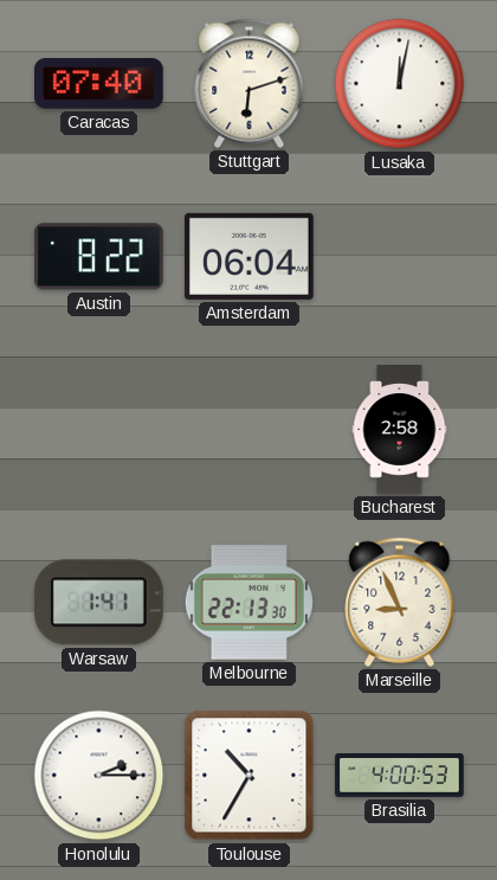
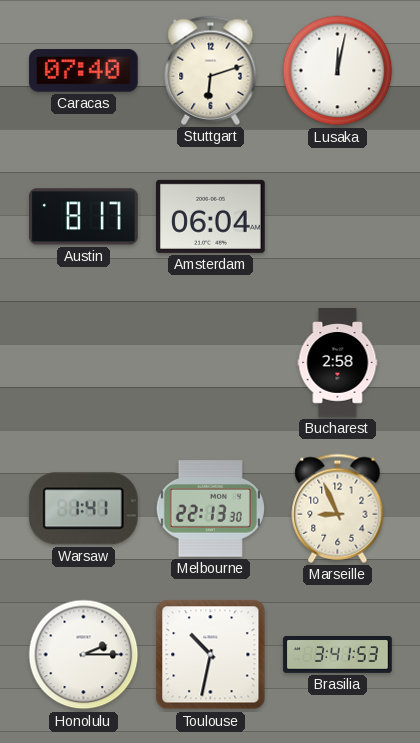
Austin: 8:22 -> 8:17
Toulouse: 10:35 -> 10:32
Brasilia: 4:00 -> 3:41
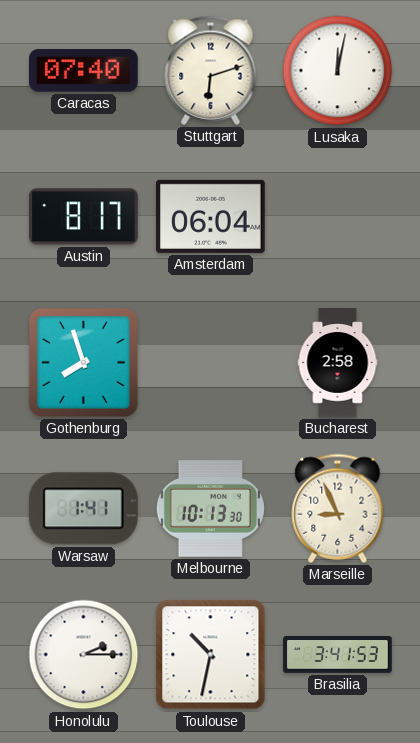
Gothenburg: none -> 7:57
Melbourne: 22:13 -> 10:13
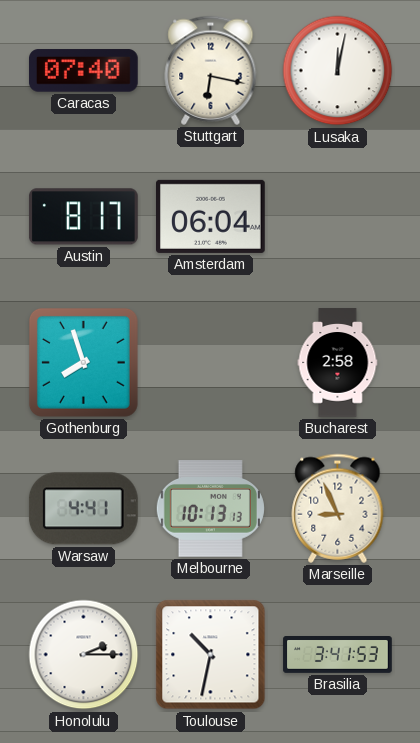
Stuttgart: 6:12 -> 6:17
Warsaw: 1:41 -> 4:41
Melbourne: 10:13:30 -> 10:13:13
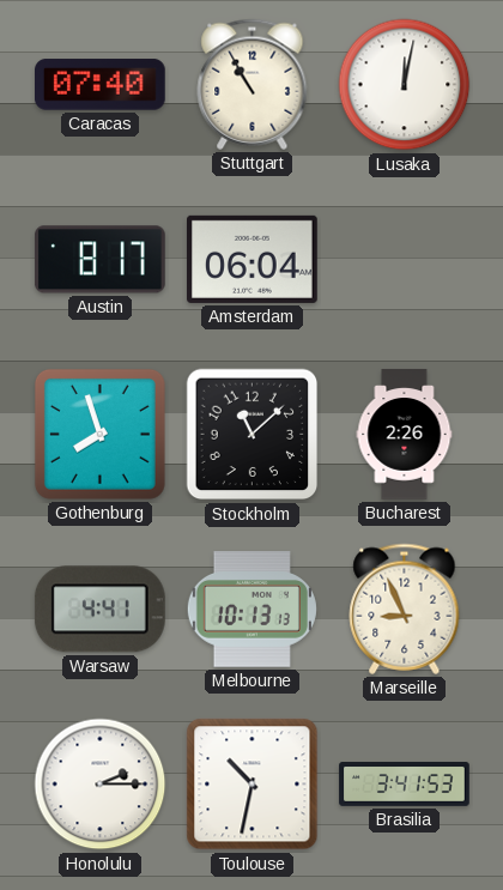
Stuttgart: 6:17 -> 10:55
Stockholm: none -> 11:08
Bucharest: 2:58 -> 2:26
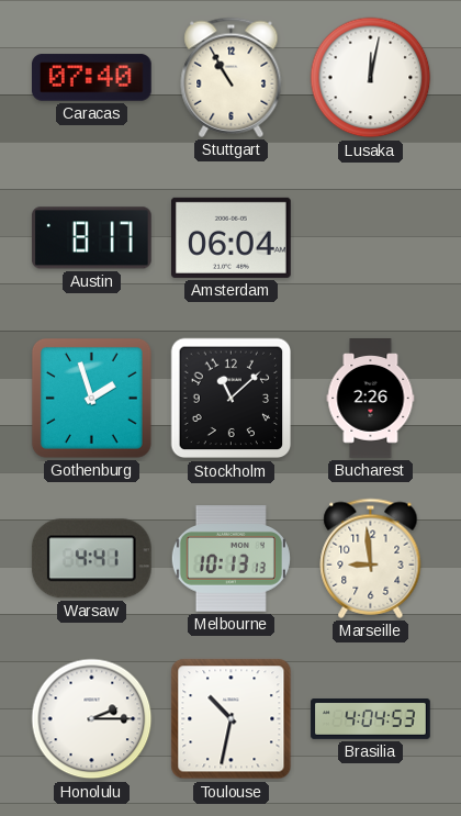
Gothenburg: 7:57 -> 1:57
Marseille: 8:56 -> 8:59
Brasilia: 3:41 -> 4:04
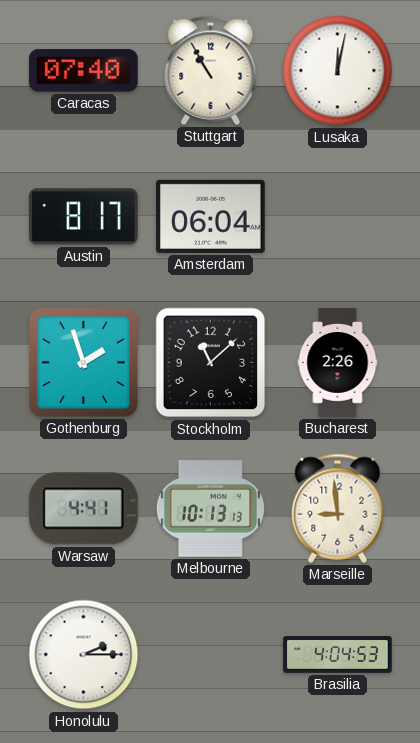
Toulouse: 10:32 -> none
